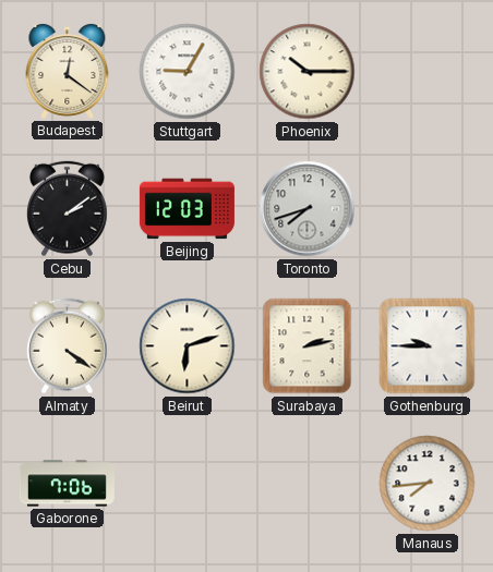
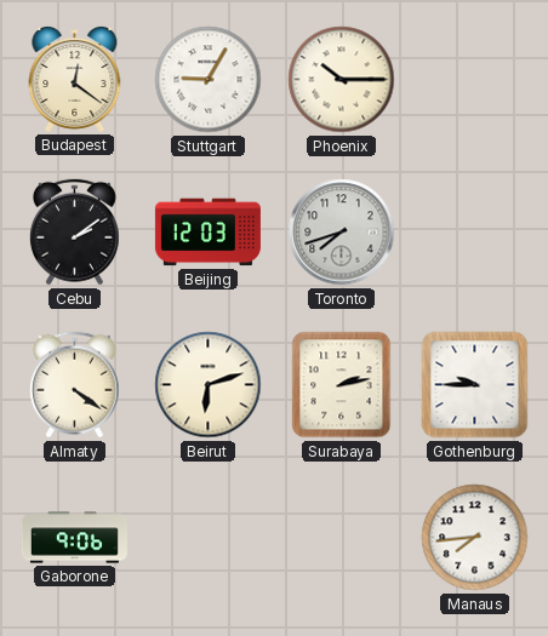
Gaborone: 7:06 -> 9:06
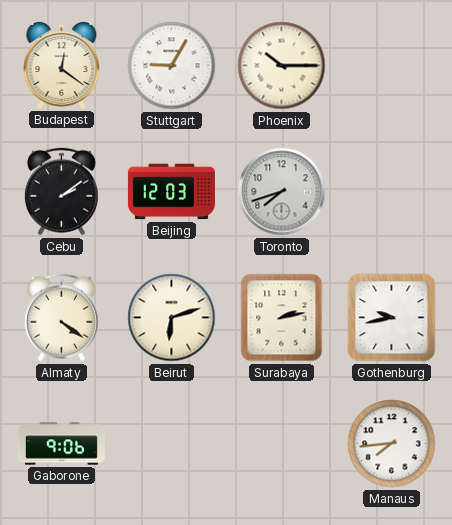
Gothenburg: 9:45 -> 9:43
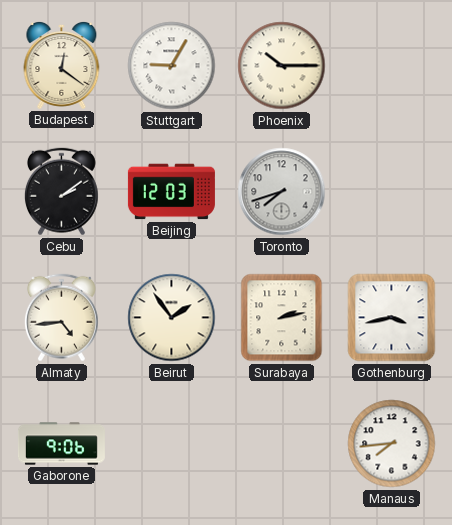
Almaty: 4:21 -> 4:44
Beirut: 6:12 -> 1:54
Gothenburg: 9:43 -> 3:43
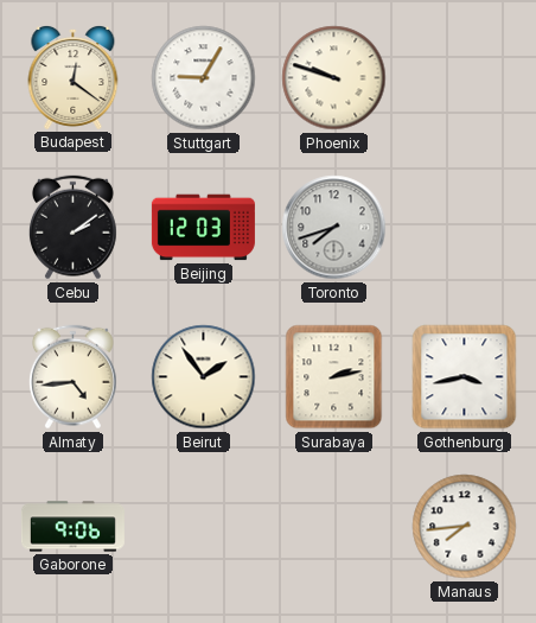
Phoenix: 10:15 -> 9:48
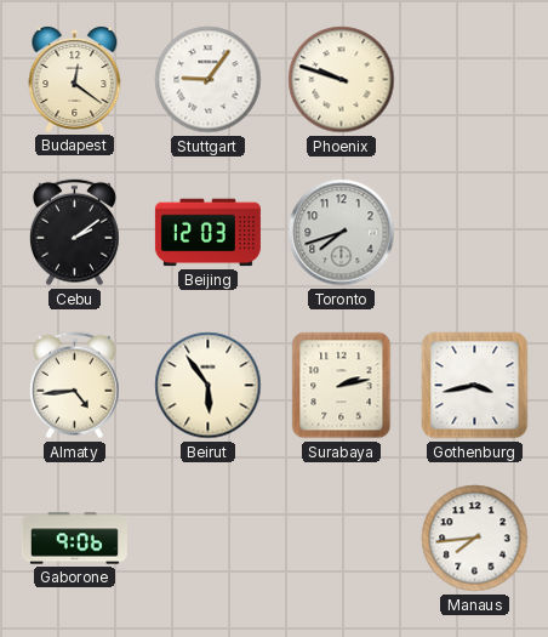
Stuttgart: 9:05 -> 9:06
Beirut: 1:54 -> 5:54
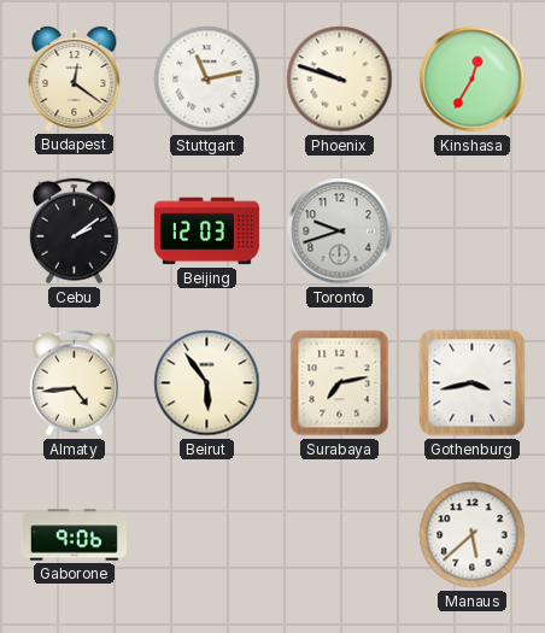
Stuttgart: 9:06 -> 11:13
Kinshasa: none -> 12:35
Toronto: 7:42 -> 9:42
Surabaya: 2:13 -> 7:13
Manaus: 7:44 -> 5:38
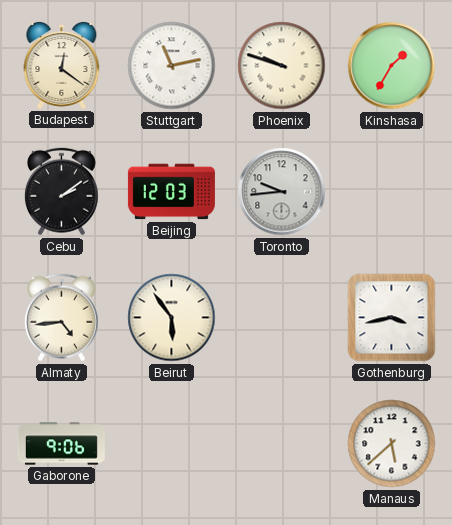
Kinshasa: 12:35 -> 1:35
Toronto: 9:42 -> 9:44
Surabaya: 7:13 -> none
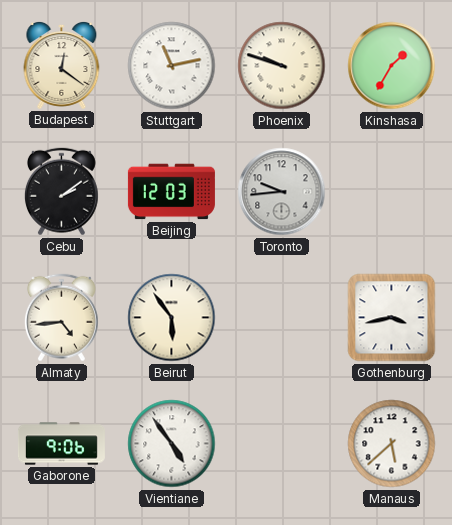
Vientiane: none -> 4:54
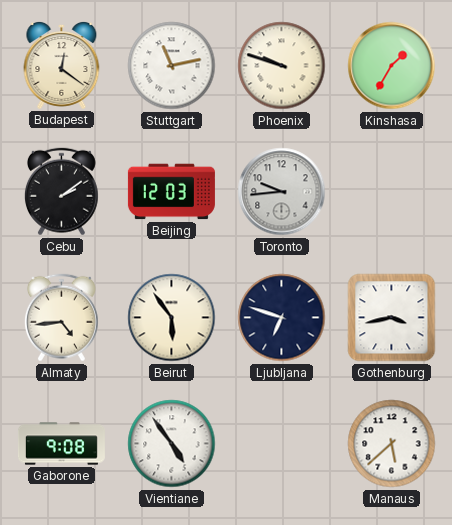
Ljubljana: none -> 6:48
Gaborone: 9:06 -> 9:08
